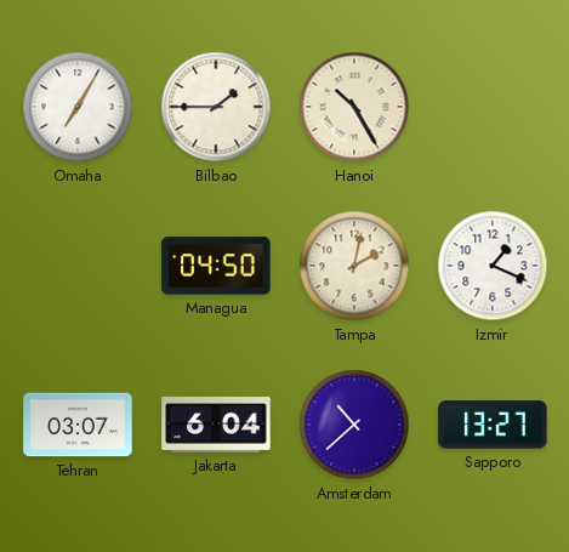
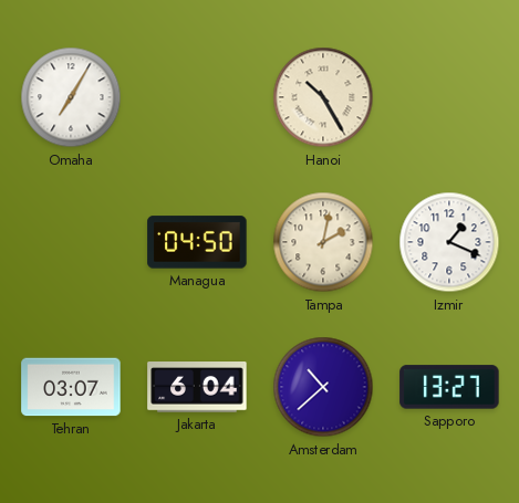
Bilbao: 1:45 -> none
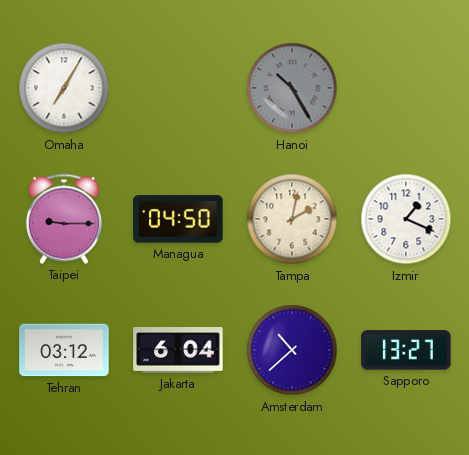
Hanoi dial: cream -> grey
Taipei: none -> 9:15
Tehran: 03:07 -> 03:12
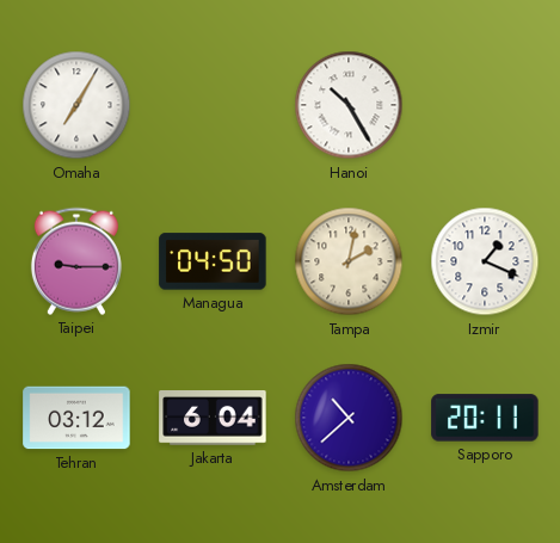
Hanoi dial: grey -> white
Sapporo: 13:27 -> 20:11
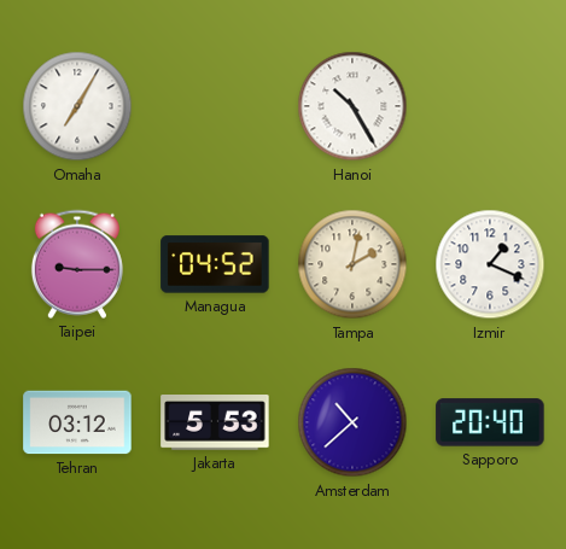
Managua: 04:50 -> 04:52
Jakarta: 6:04 -> 5:53
Sapporo: 20:11 -> 20:40
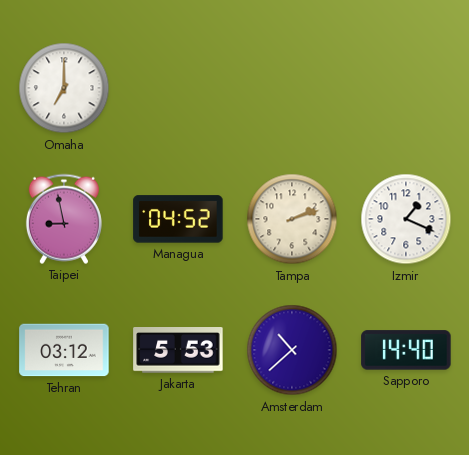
Omaha: 7:05 -> 7:00
Hanoi: 10:25 -> none
Taipei: 9:15 -> 8:58
Tampa: 2:02 -> 2:12
Sapporo: 20:40 -> 14:40
